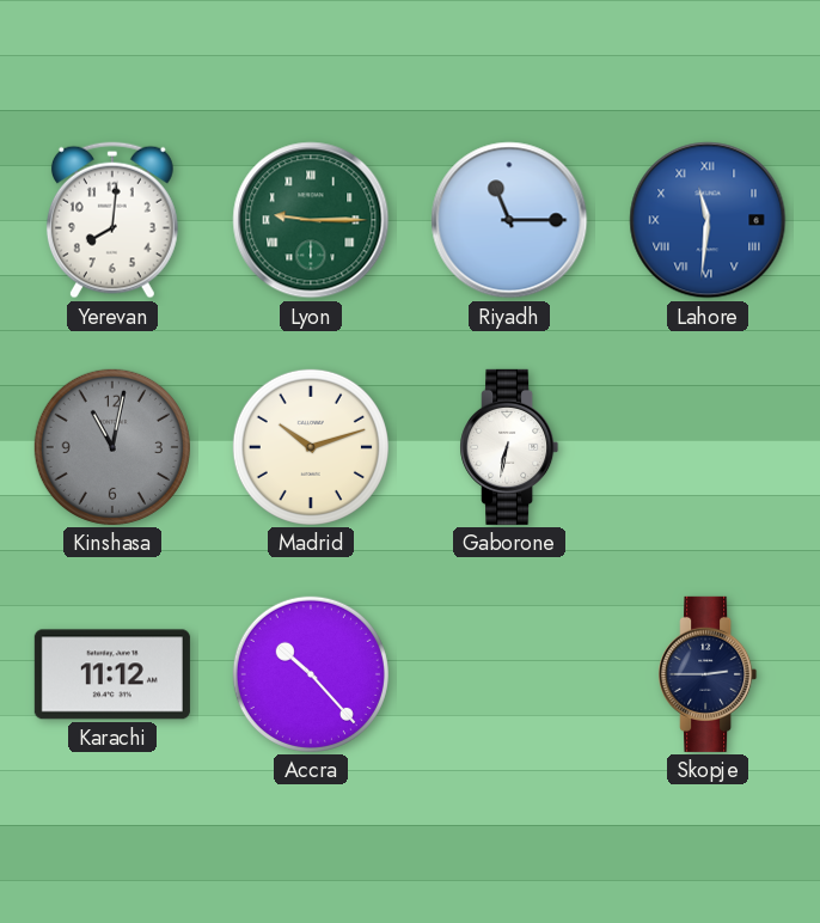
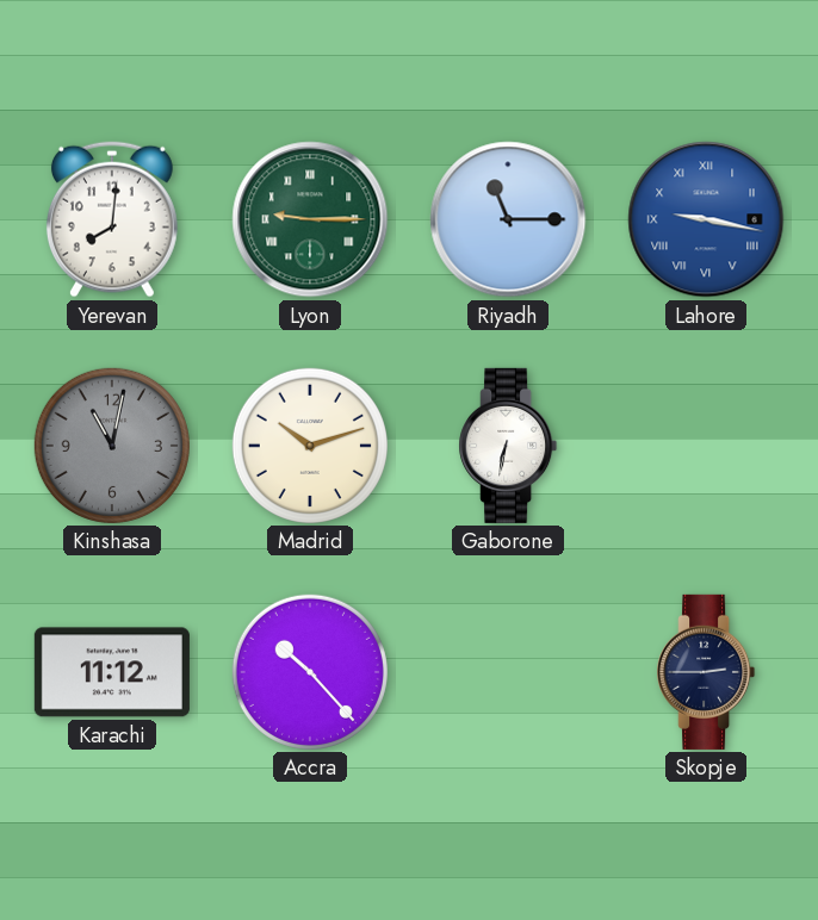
Lahore: 11:31 -> 9:17
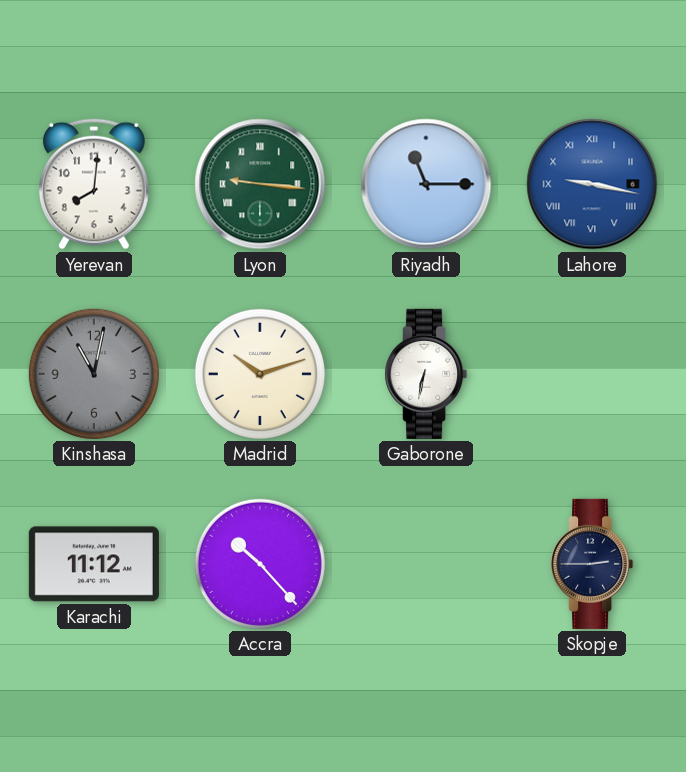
Lyon: 9:15 -> 9:16
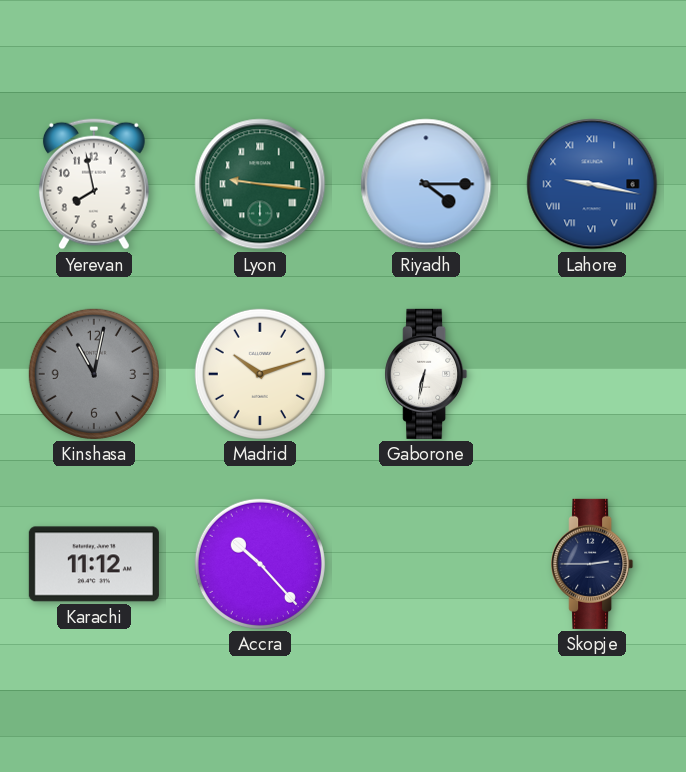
Yerevan: 8:01 -> 7:58
Riyadh: 11:15 -> 4:15
